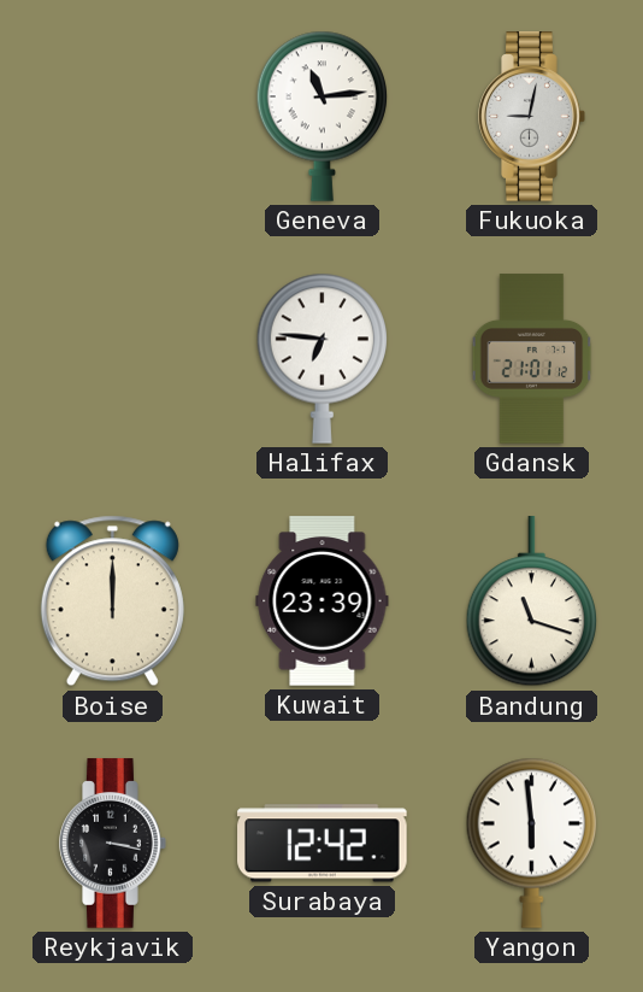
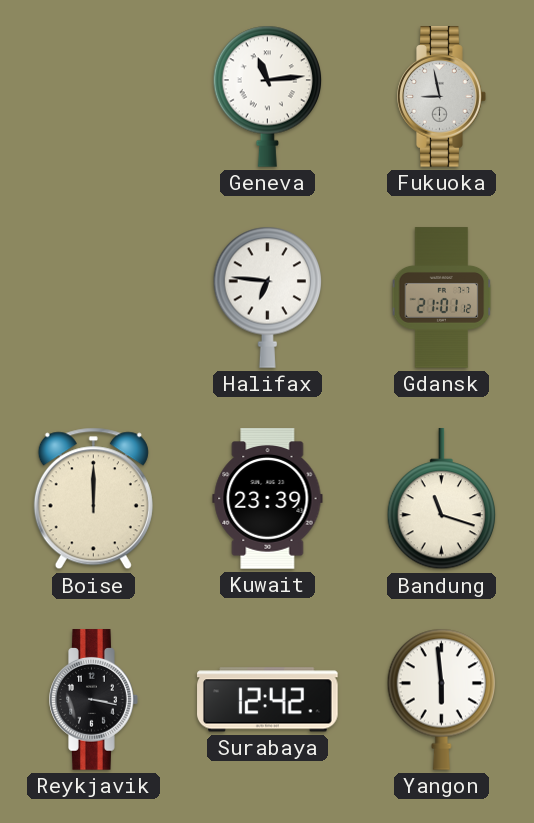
Fukuoka: 9:02 -> 8:58
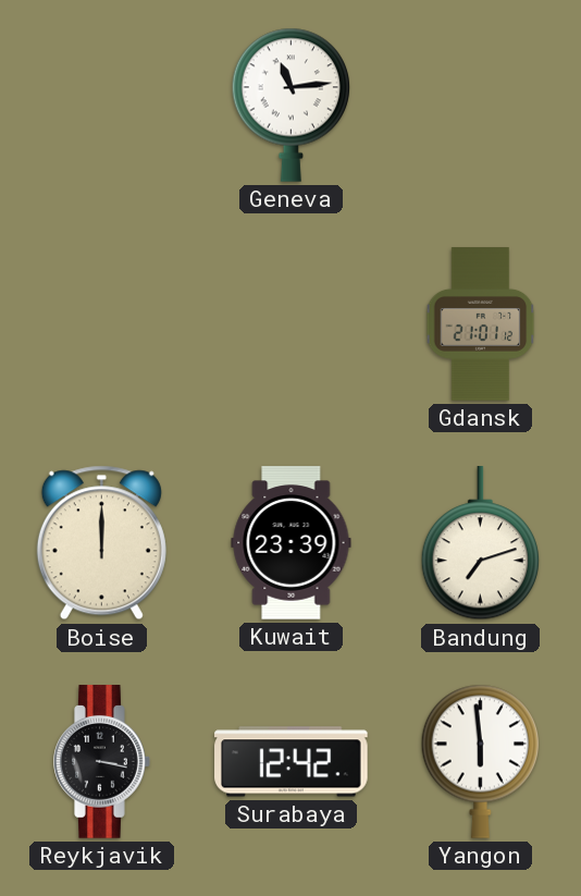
Fukuoka: 8:58 -> none
Halifax: 6:46 -> none
Bandung: 11:18 -> 7:12
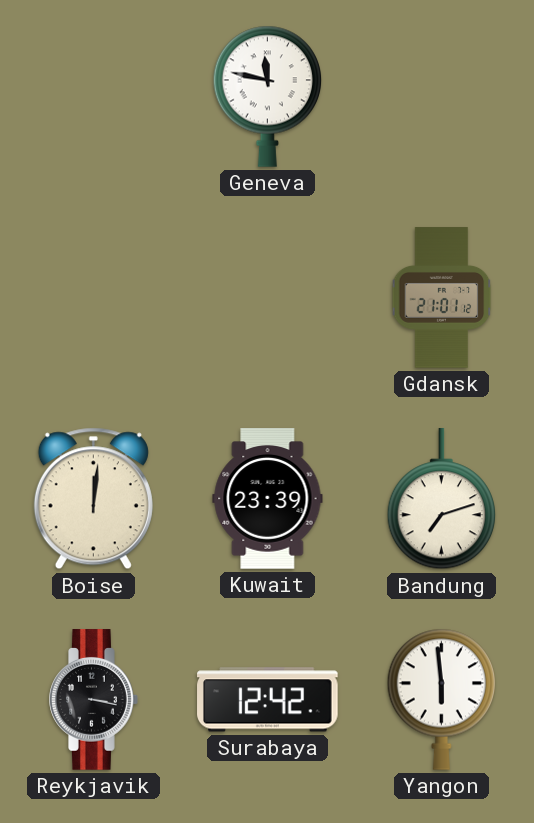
Geneva: 11:14 -> 11:47
Boise: 12:00 -> 12:01
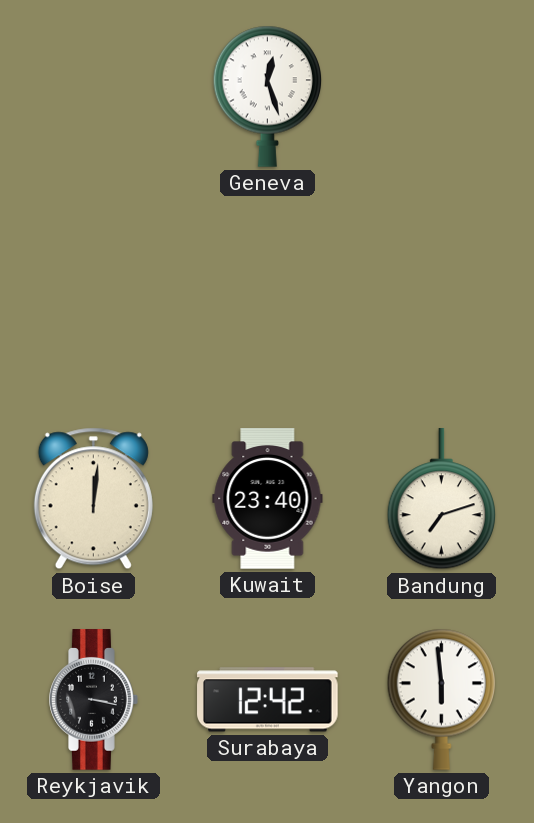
Geneva: 11:47 -> 12:27
Gdansk: 21:01 -> none
Kuwait: 23:39 -> 23:40
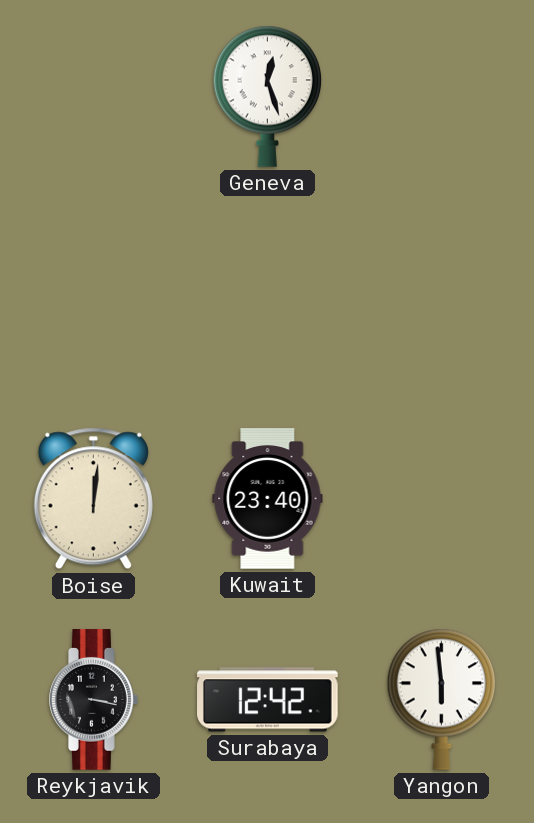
Bandung: 7:12 -> none
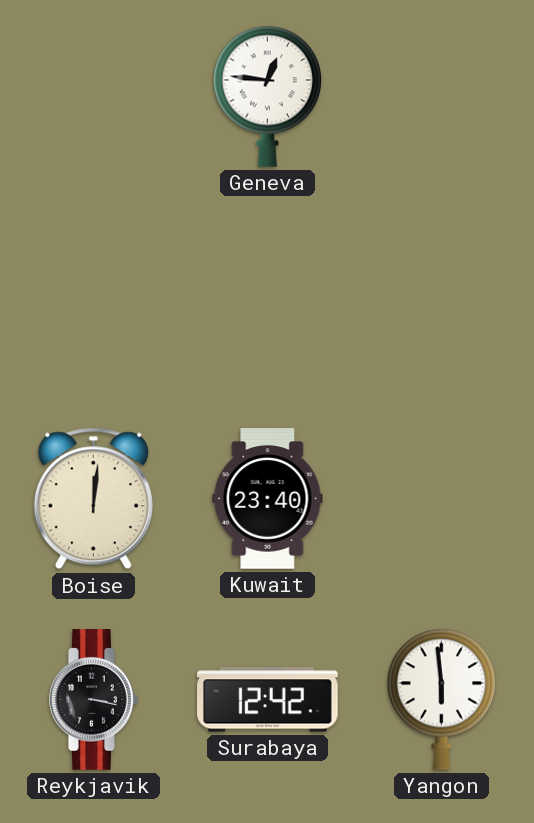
Geneva: 12:27 -> 12:46
